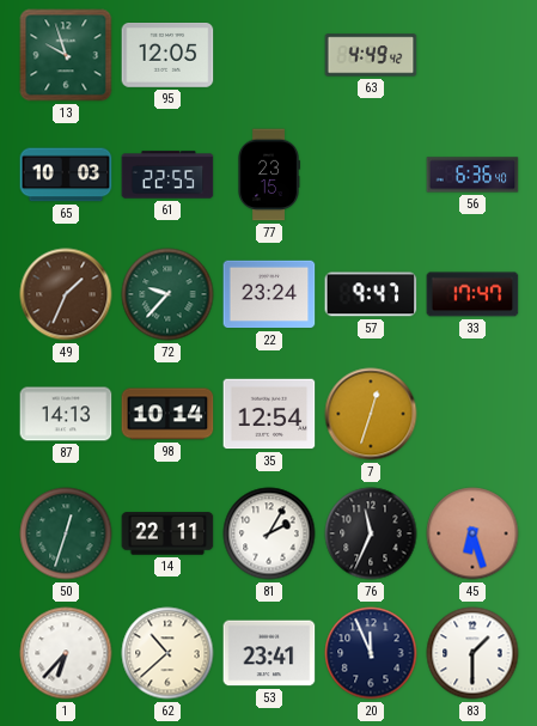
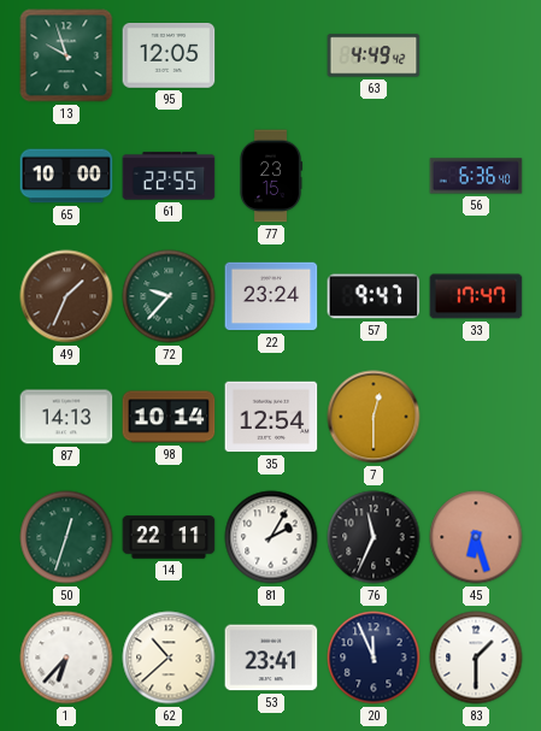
65: 10:03 -> 10:00
7: 12:33 -> 12:30
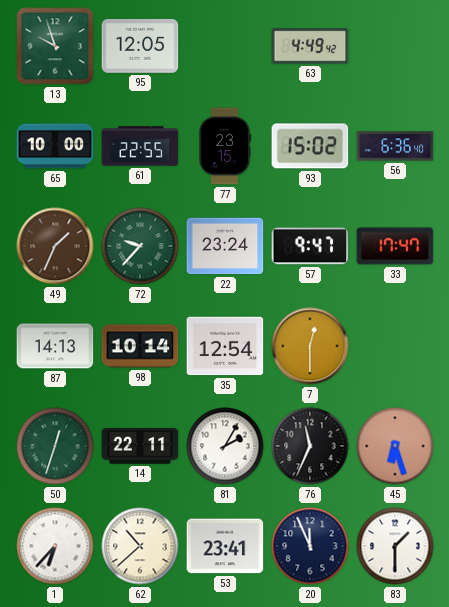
93: none -> 15:02
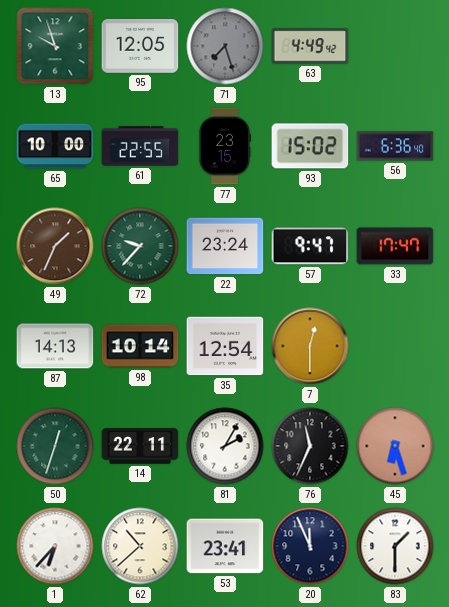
71: none -> 7:27
